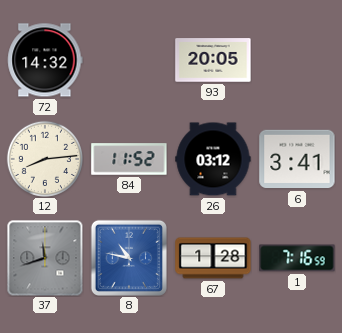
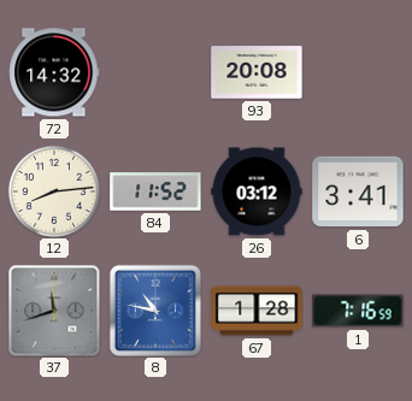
93: 20:05 -> 20:08
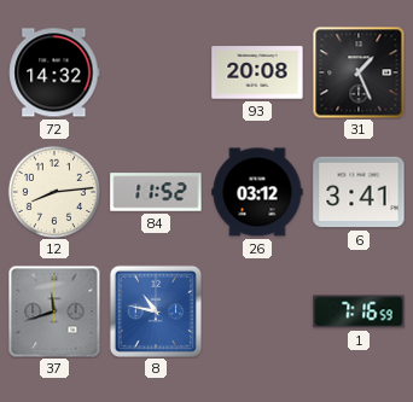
31: none -> 1:26
67: 1:28 -> none
